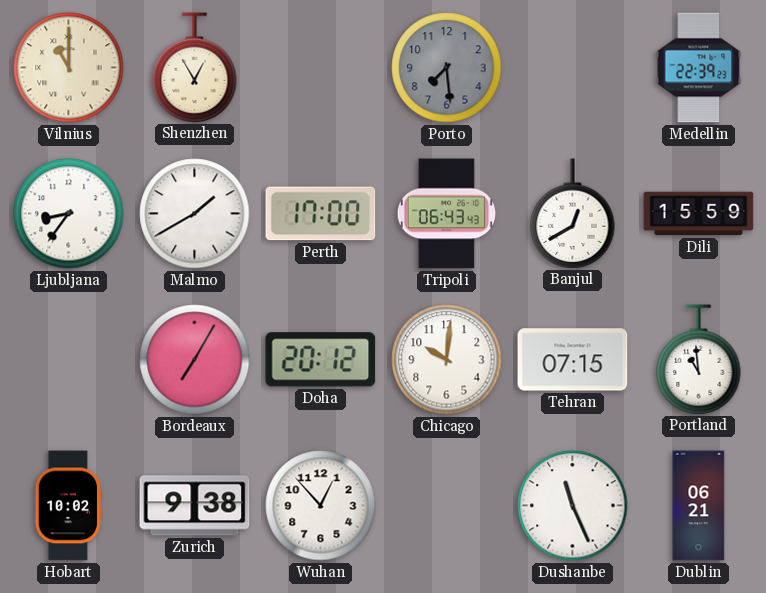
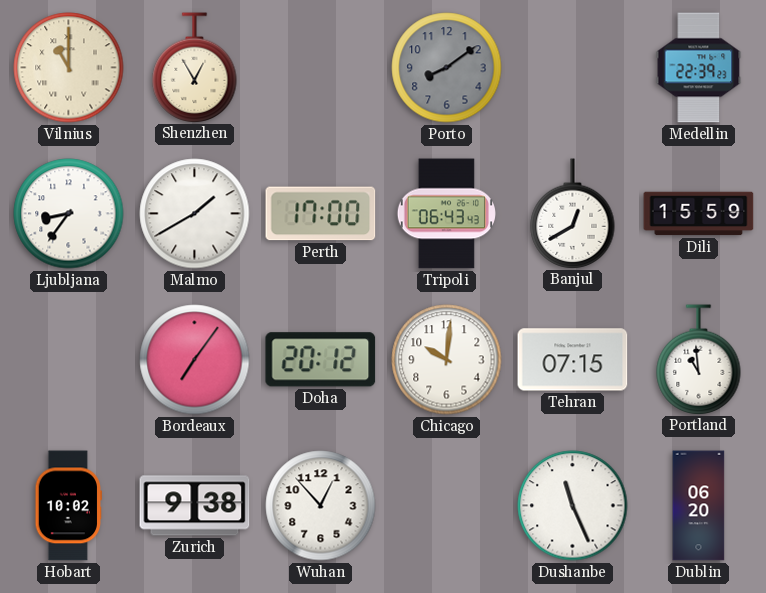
Porto: 7:29 -> 8:09
Bordeaux: 7:05 -> 7:06
Dublin: 06:21 -> 06:20
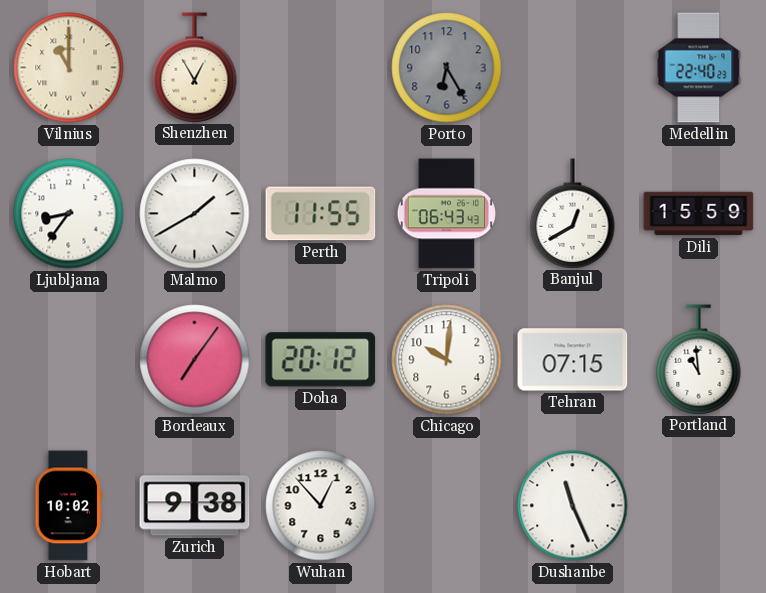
Porto: 8:09 -> 6:25
Medellin: 22:39 -> 22:40
Perth: 17:00 -> 11:55
Dublin: 06:20 -> none
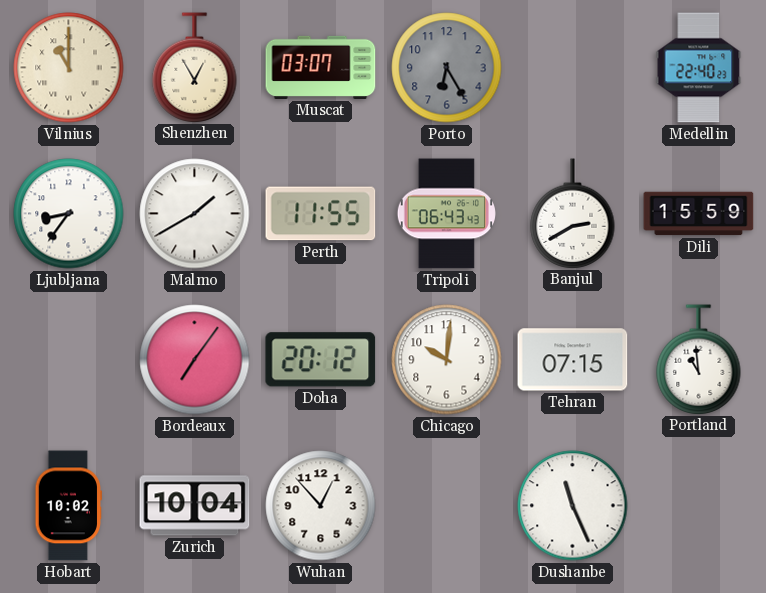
Muscat: none -> 03:07
Banjul: 12:40 -> 2:40
Zurich: 9:38 -> 10:04
